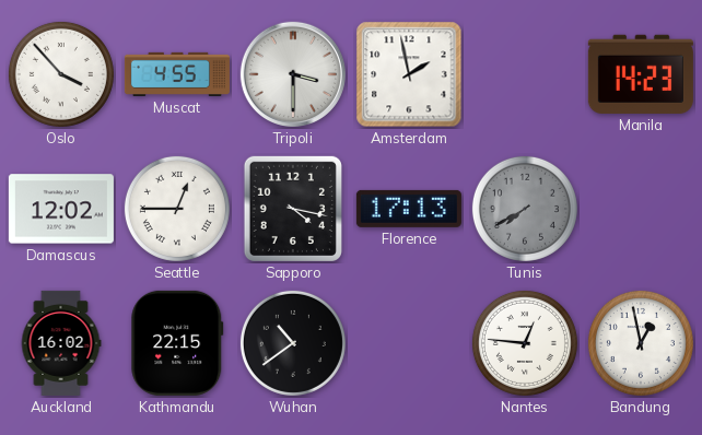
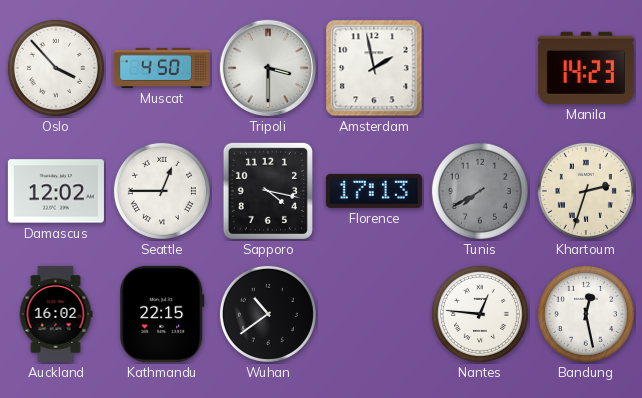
Muscat: 4:55 -> 4:50
Khartoum: none -> 2:33
Bandung: 12:58 -> 12:28
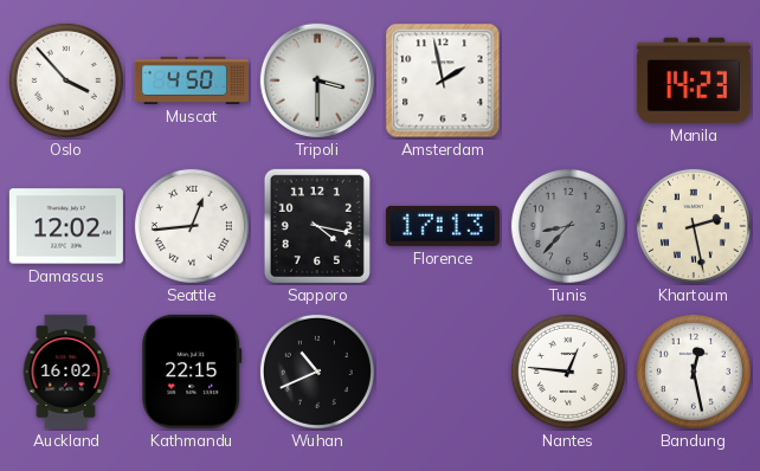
Seattle: 12:45 -> 12:44
Tunis: 7:40 -> 8:37
Khartoum: 2:33 -> 2:28
Wuhan: 10:39 -> 10:41
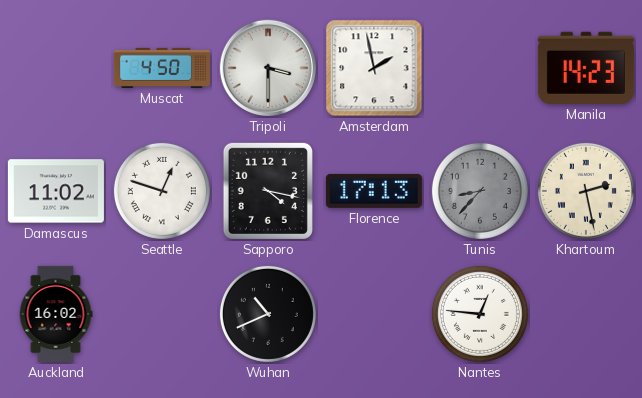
Oslo: 3:53 -> none
Damascus: 12:02 -> 11:02
Seattle: 12:44 -> 12:48
Kathmandu: 22:15 -> none
Bandung: 12:28 -> none
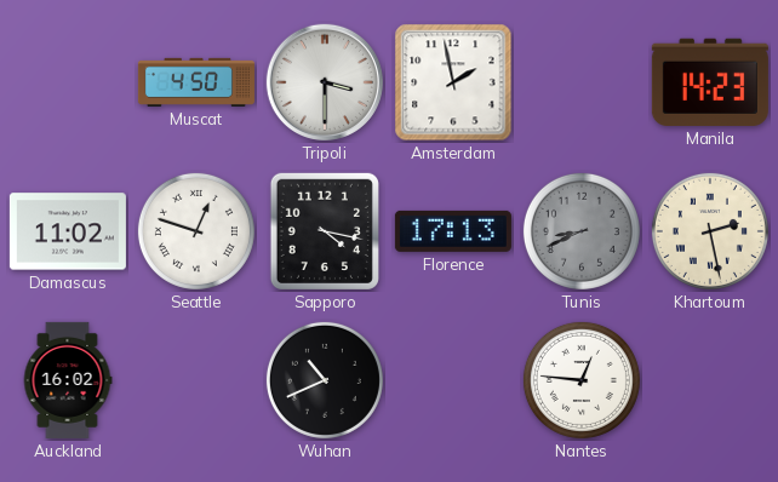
Tunis: 8:37 -> 8:41
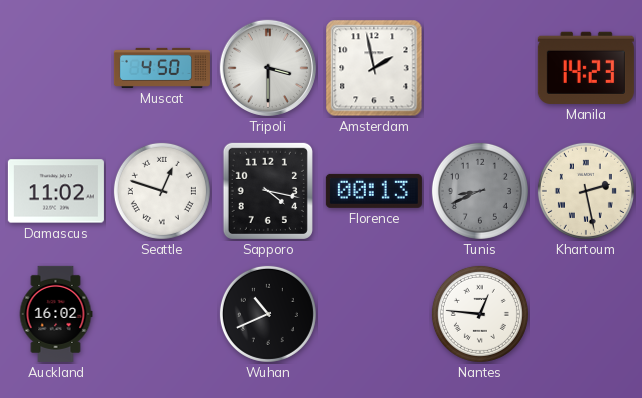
Florence: 17:13 -> 00:13
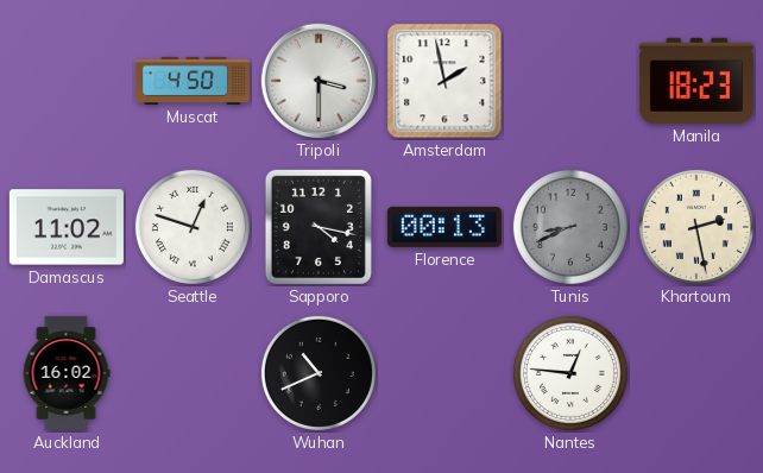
Manila: 14:23 -> 18:23
